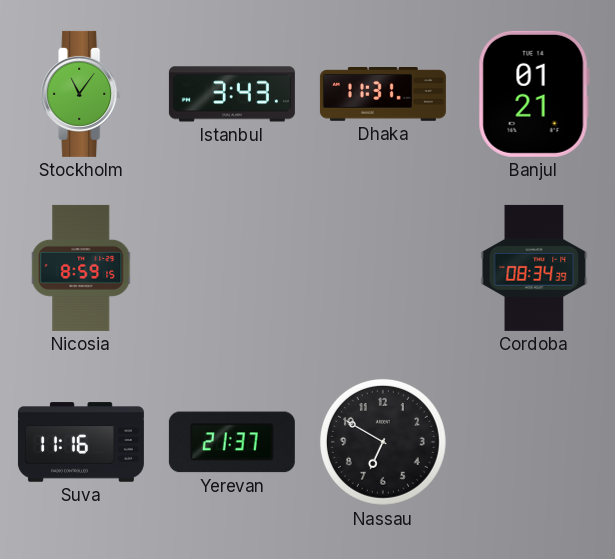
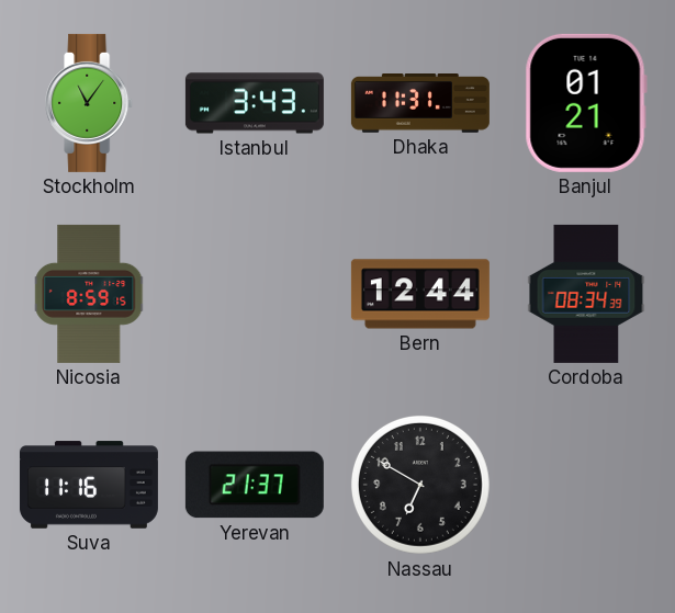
Bern: none -> 12:44
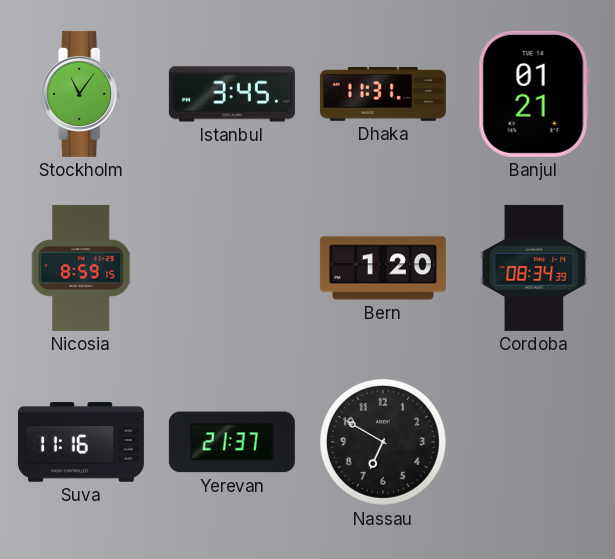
Istanbul: 3:43 -> 3:45
Bern: 12:44 -> 1:20
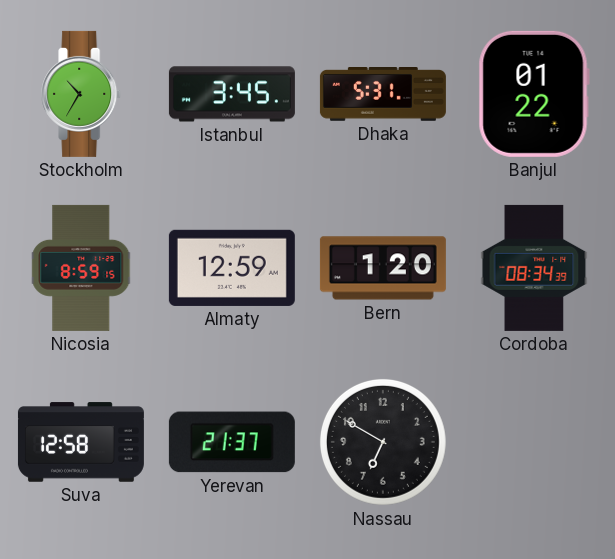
Stockholm: 11:06 -> 10:35
Dhaka: 11:31 -> 5:31
Banjul: 01:21 -> 01:22
Almaty: none -> 12:59
Suva: 11:16 -> 12:58
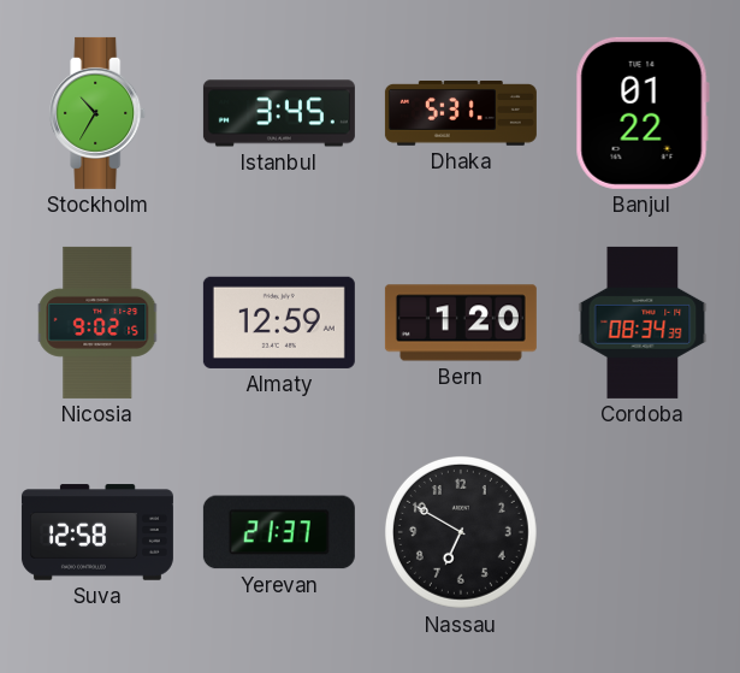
Nicosia: 8:59 -> 9:02
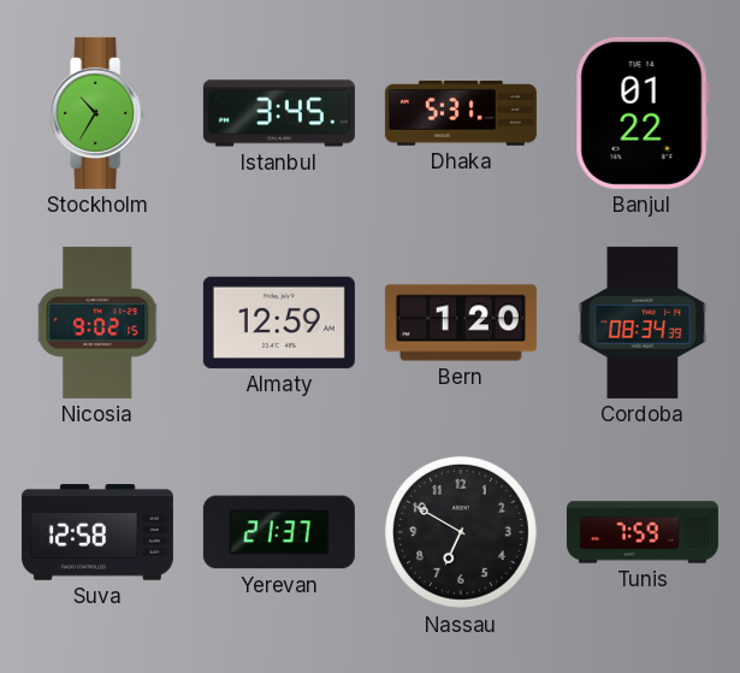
Tunis: none -> 7:59
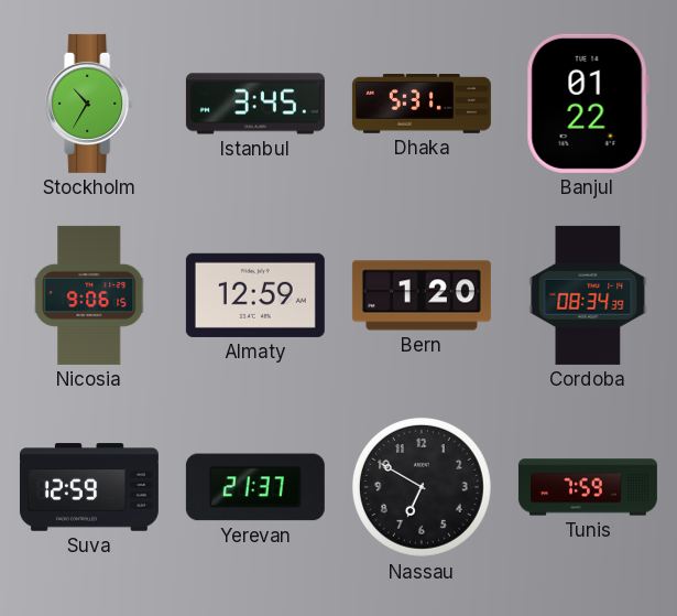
Nicosia: 9:02 -> 9:06
Suva: 12:58 -> 12:59
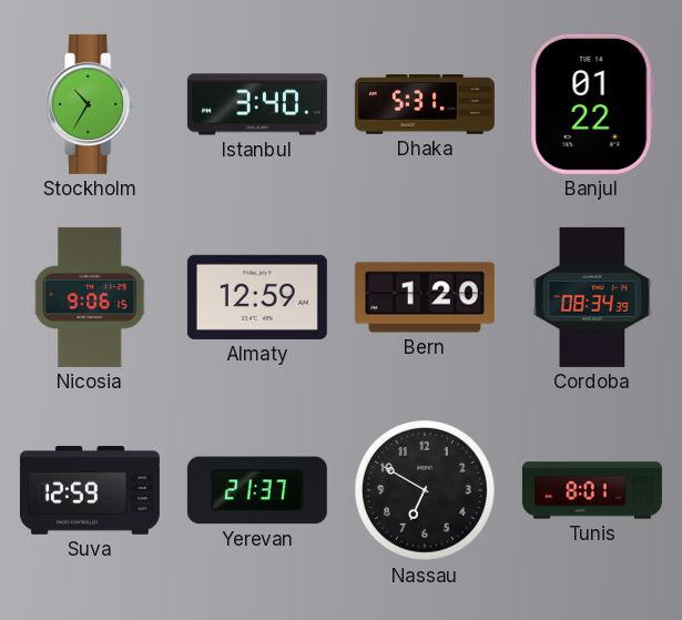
Istanbul: 3:45 -> 3:40
Tunis: 7:59 -> 8:01
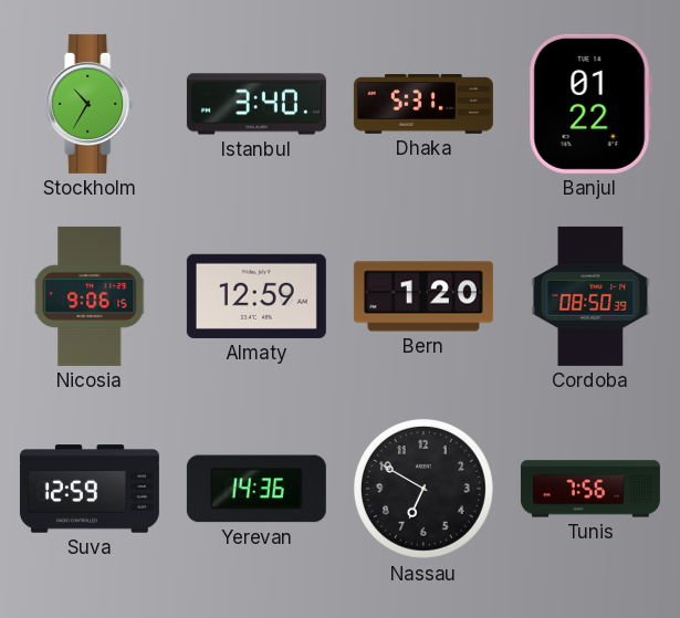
Cordoba: 08:34 -> 08:50
Yerevan: 21:37 -> 14:36
Tunis: 8:01 -> 7:56
